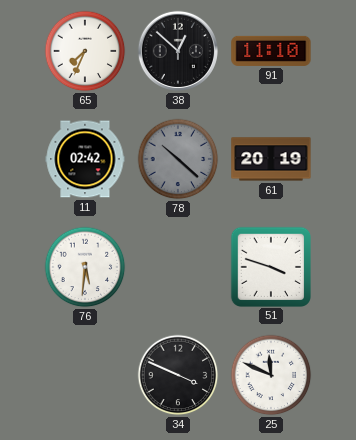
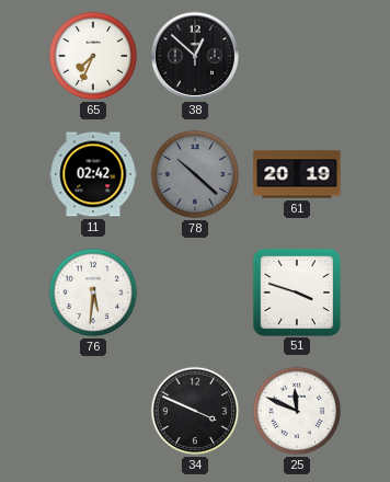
91: 11:10 -> none
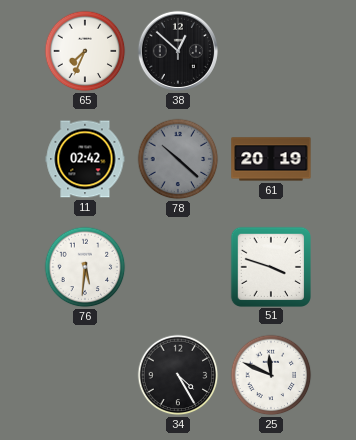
34: 3:49 -> 4:25
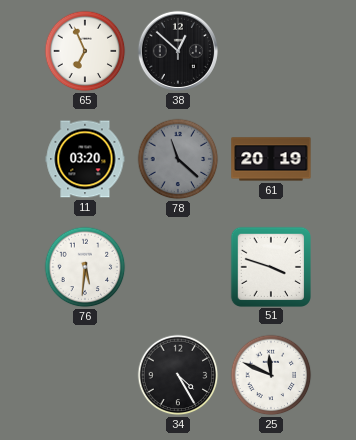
65: 7:34 -> 6:56
11: 02:42 -> 03:20
78: 10:22 -> 11:22
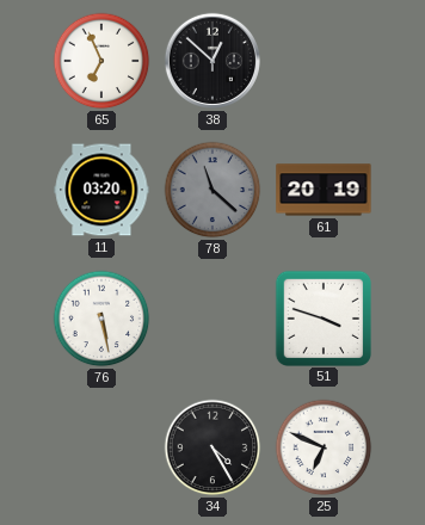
76: 5:31 -> 5:28
25: 11:49 -> 6:49
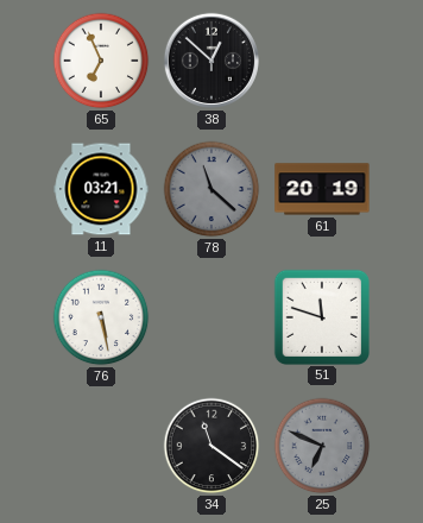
11: 03:20 -> 03:21
51: 3:48 -> 11:48
34: 4:25 -> 11:21
25 dial: white -> grey
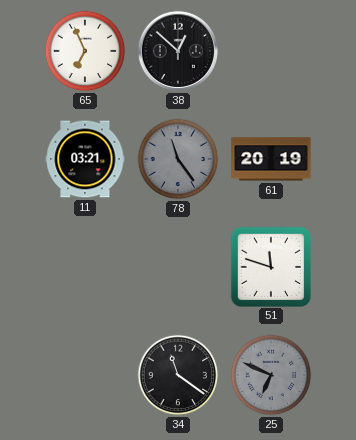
78: 11:22 -> 11:24
76: 5:28 -> none
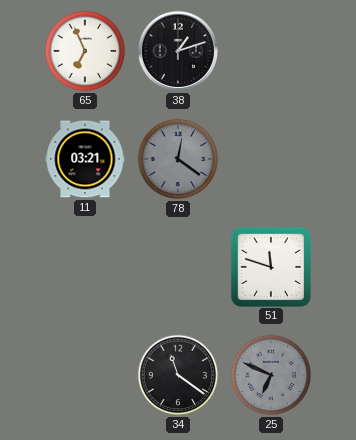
38: 12:52 -> 1:12
78: 11:24 -> 12:21
61: 20:19 -> none
